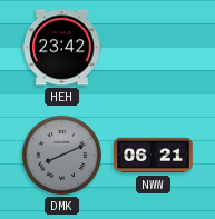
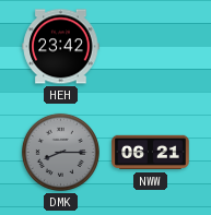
DMK: 8:11 -> 8:15
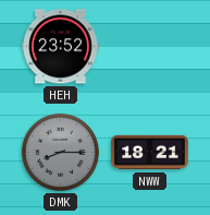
HEH: 23:42 -> 23:52
NWW: 06:21 -> 18:21
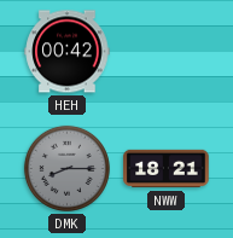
HEH: 23:52 -> 00:42
